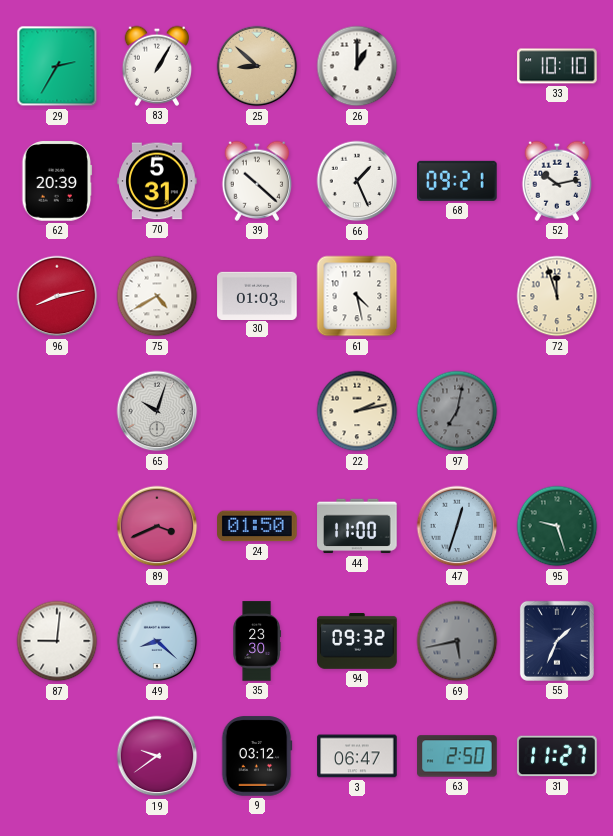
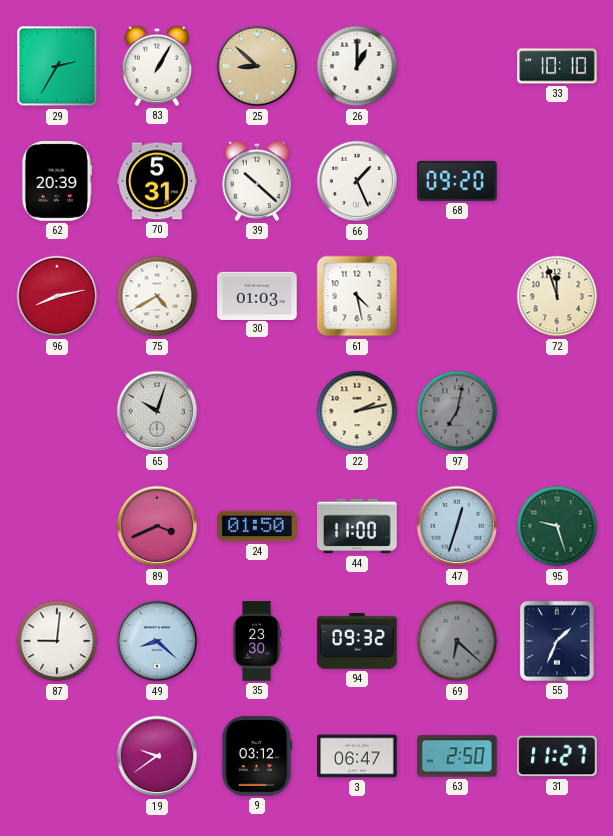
68: 09:21 -> 09:20
52: 10:13 -> none
69: 5:43 -> 6:22
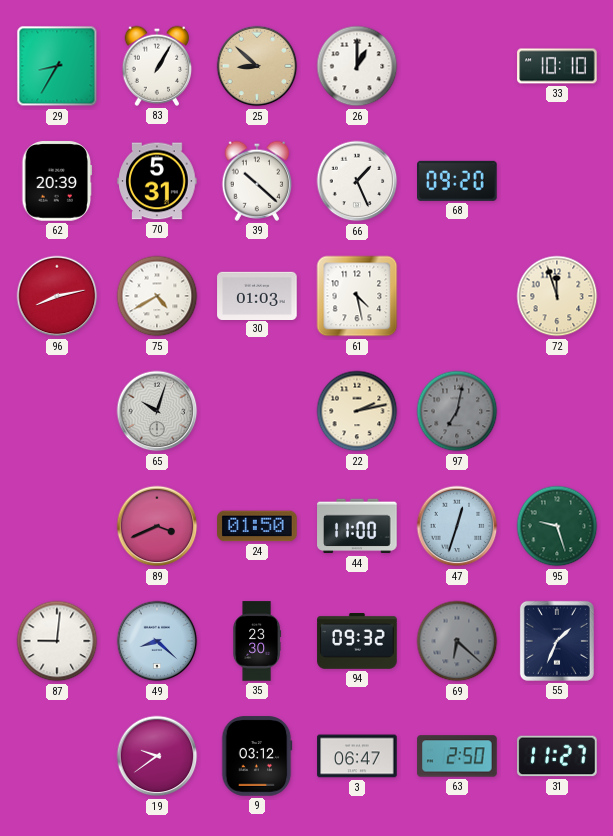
29: 2:35 -> 8:35
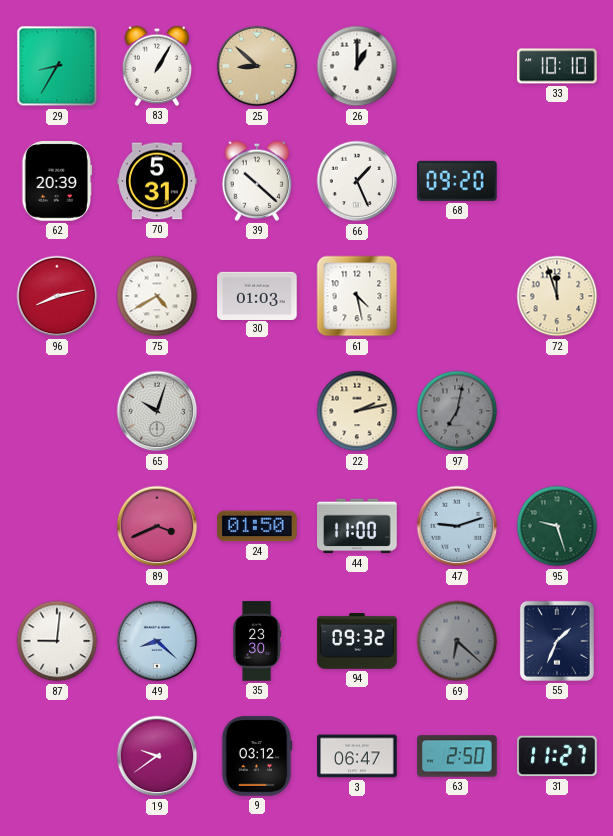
47: 12:33 -> 9:12
